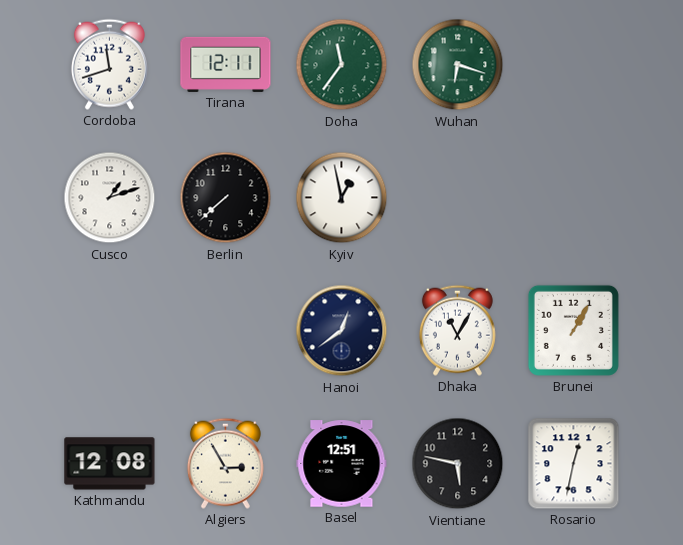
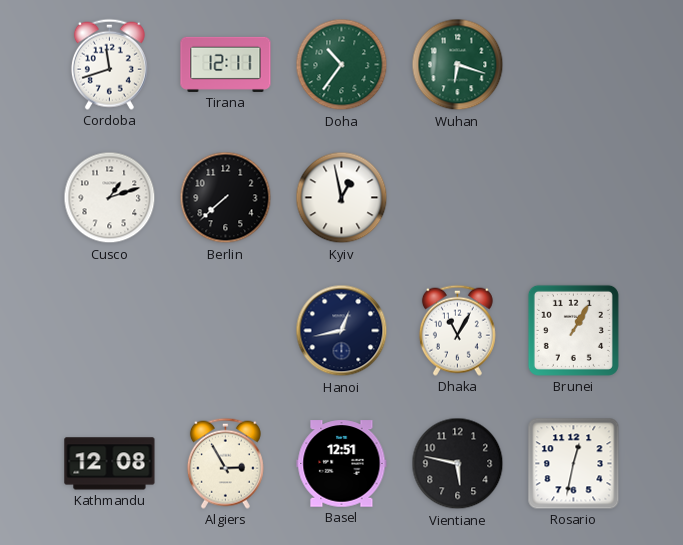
Doha: 11:36 -> 10:36
Hanoi: 12:39 -> 12:43
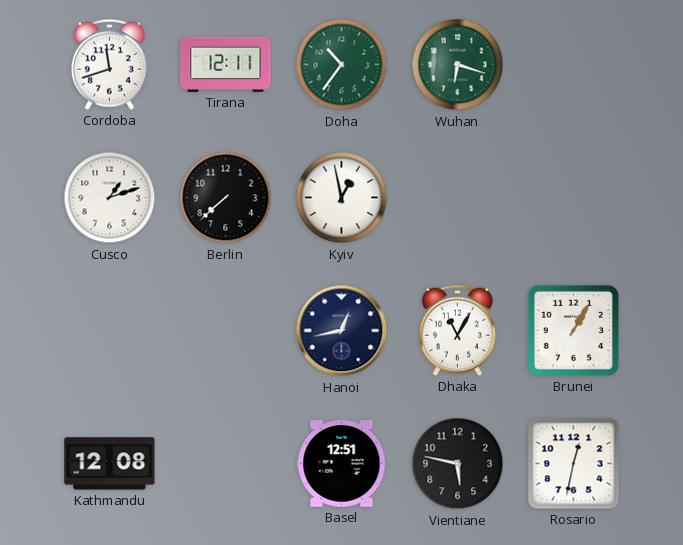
Algiers: 2:55 -> none
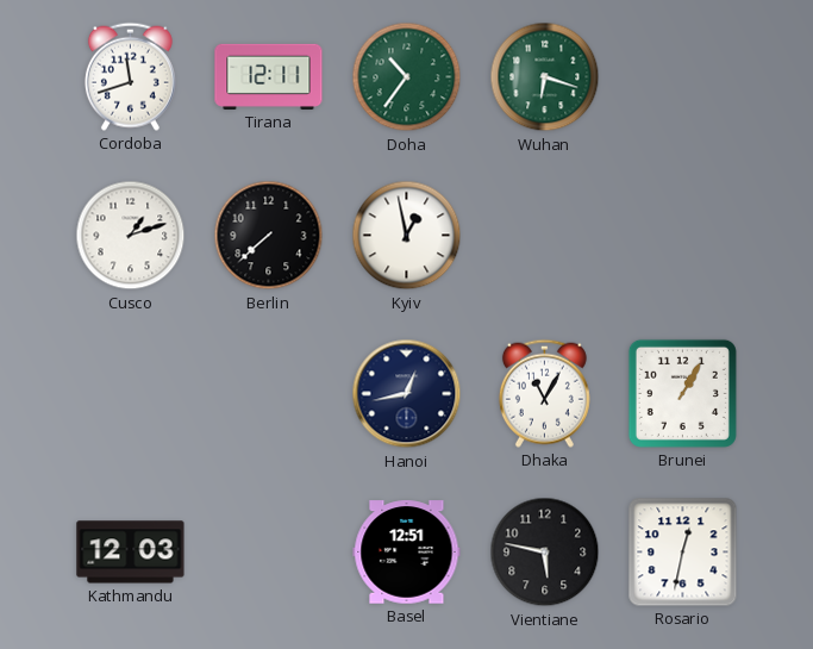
Kathmandu: 12:08 -> 12:03
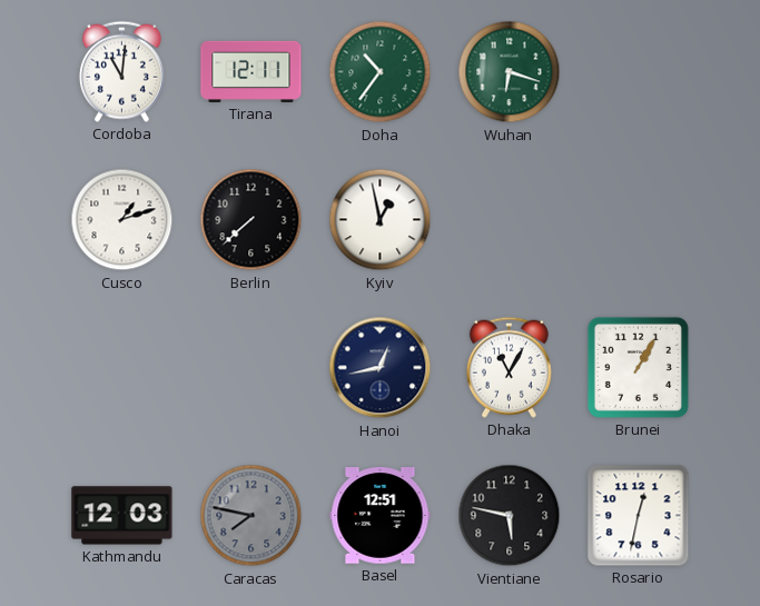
Cordoba: 11:42 -> 11:01
Caracas: none -> 7:47
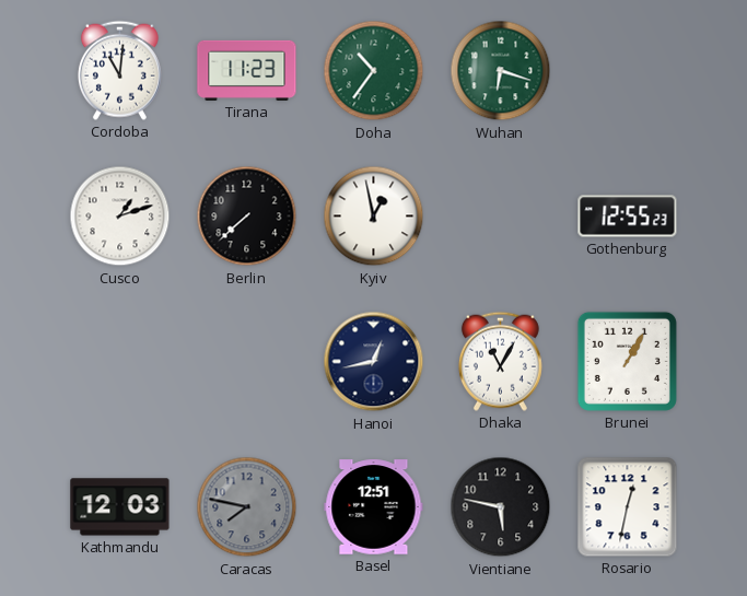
Tirana: 12:11 -> 11:23
Gothenburg: none -> 12:55
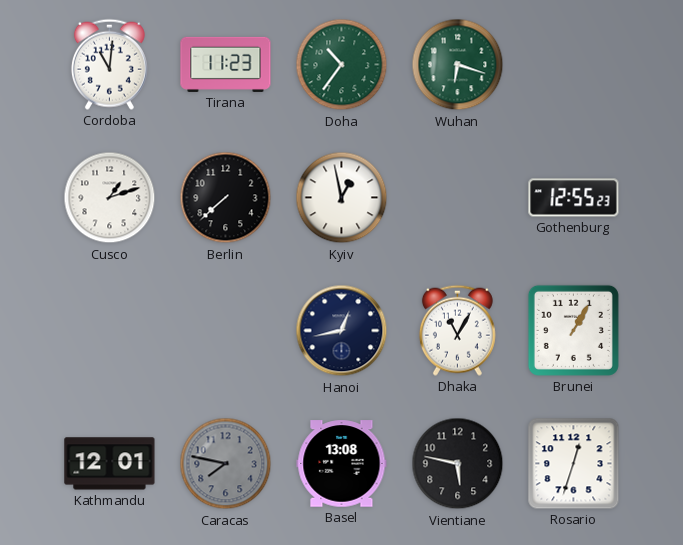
Kathmandu: 12:03 -> 12:01
Basel: 12:51 -> 13:08
Rosario: 12:32 -> 12:33
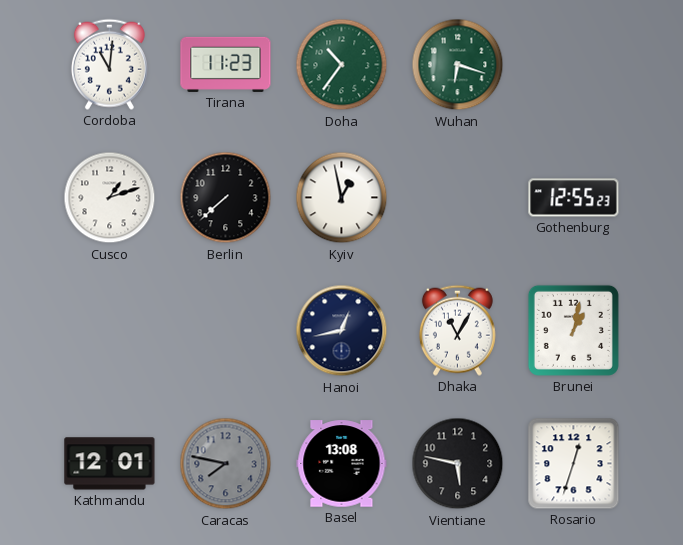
Brunei: 1:05 -> 1:02
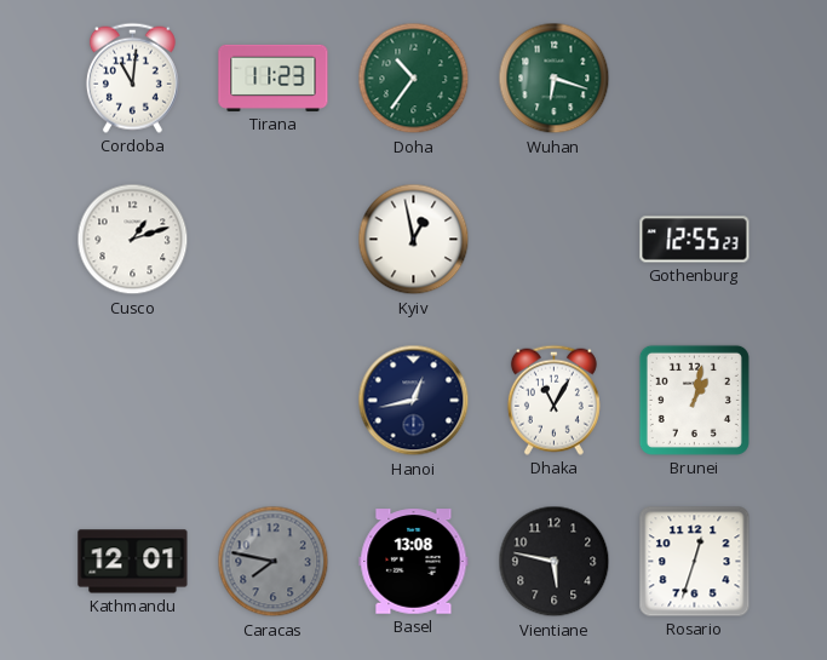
Berlin: 7:38 -> none
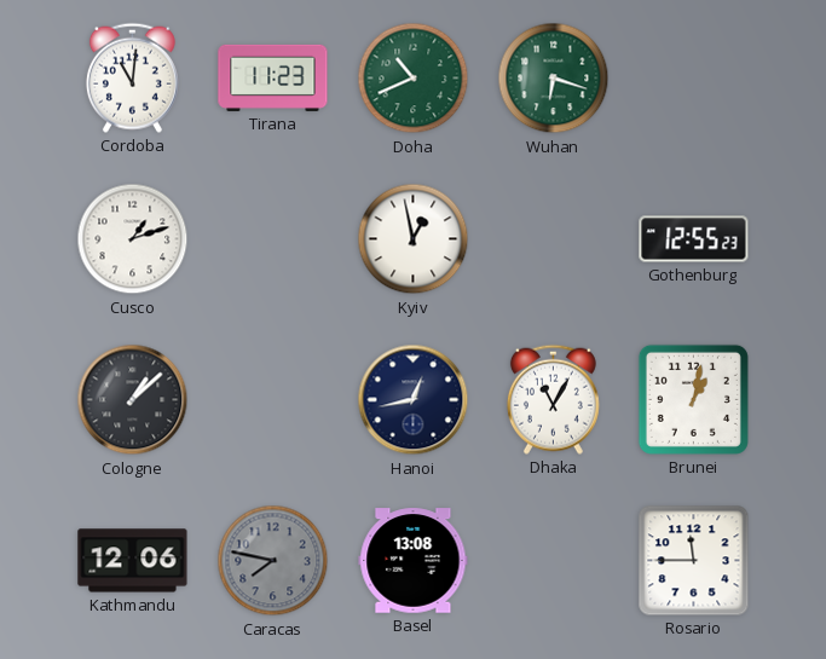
Doha: 10:36 -> 10:41
Cologne: none -> 1:08
Kathmandu: 12:01 -> 12:06
Vientiane: 5:47 -> none
Rosario: 12:33 -> 11:45
